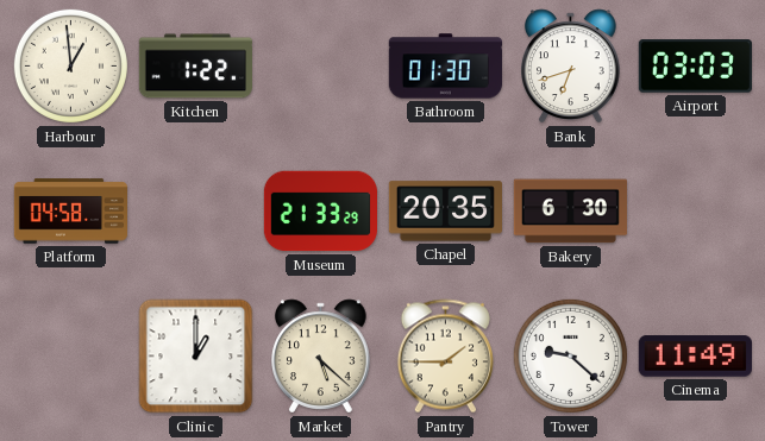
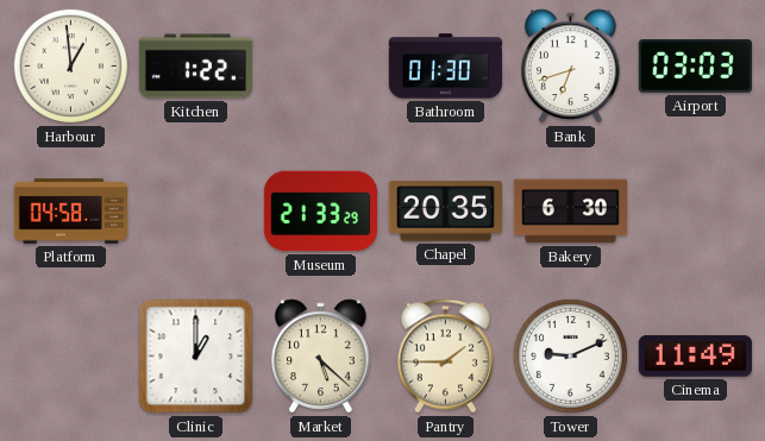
Tower: 9:22 -> 9:11
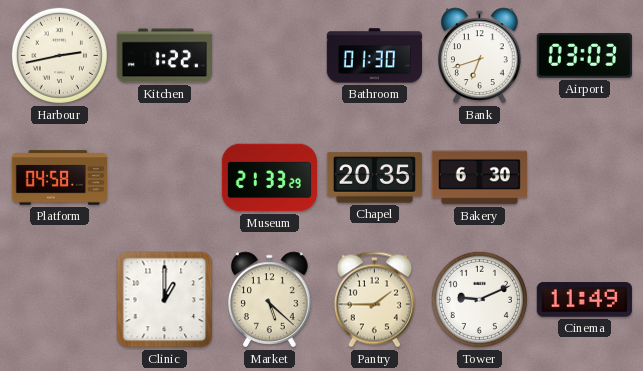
Harbour: 12:59 -> 2:43
